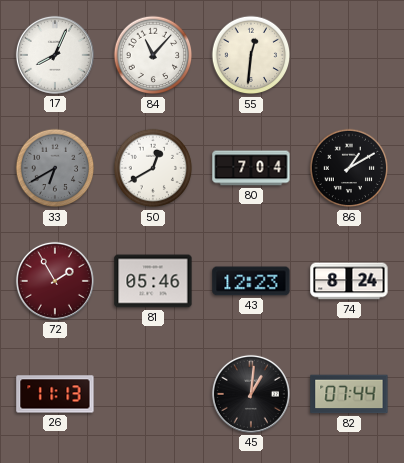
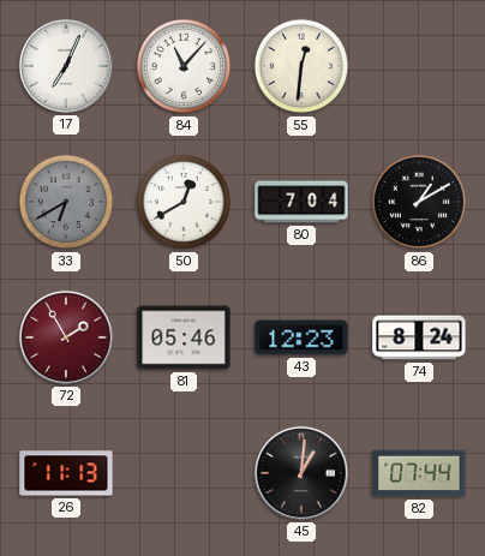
17: 8:04 -> 7:04
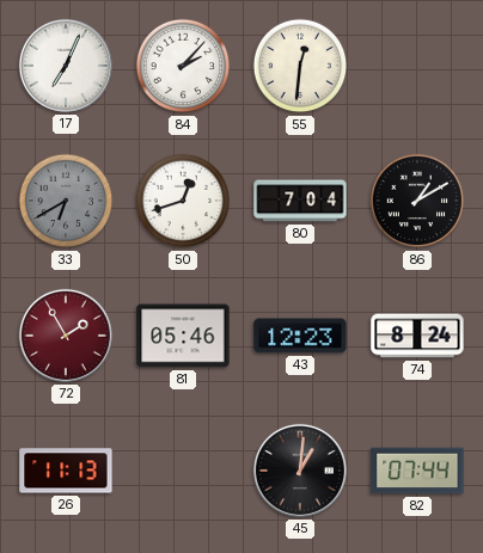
84: 11:07 -> 2:07
50: 12:40 -> 12:42
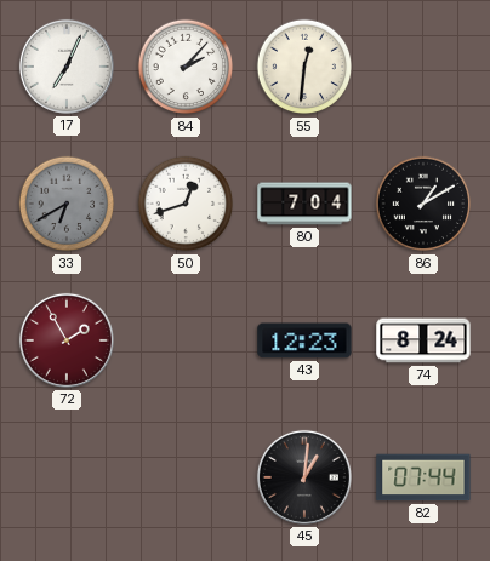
81: 05:46 -> none
26: 11:13 -> none
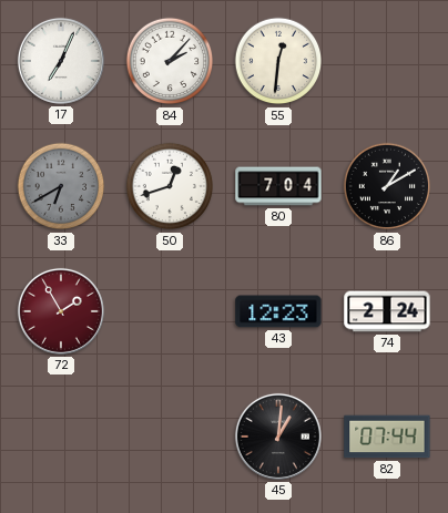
74: 8:24 -> 2:24
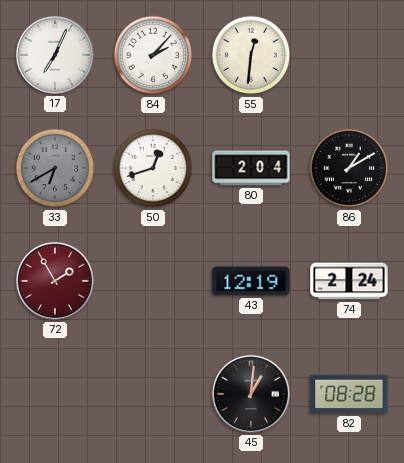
80: 7:04 -> 2:04
43: 12:23 -> 12:19
82: 07:44 -> 08:28
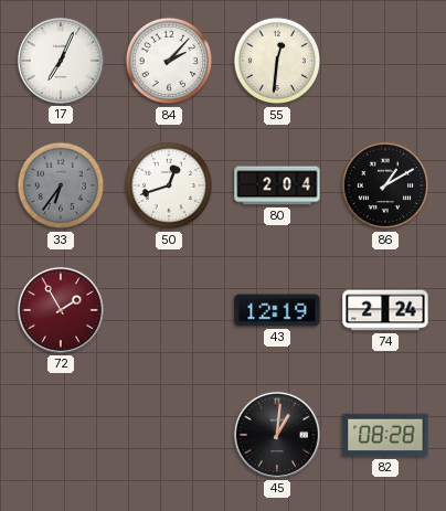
33: 6:40 -> 6:36
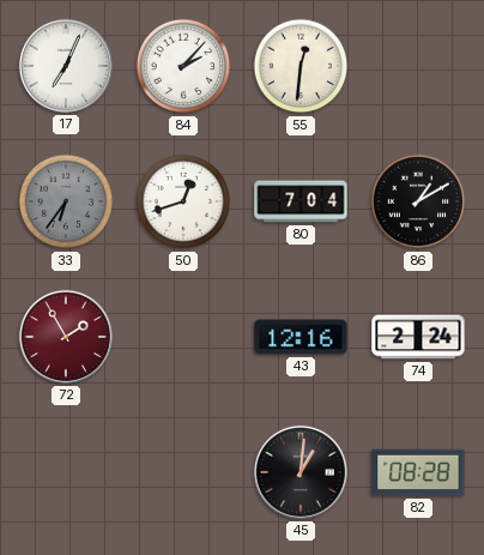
80: 2:04 -> 7:04
43: 12:19 -> 12:16
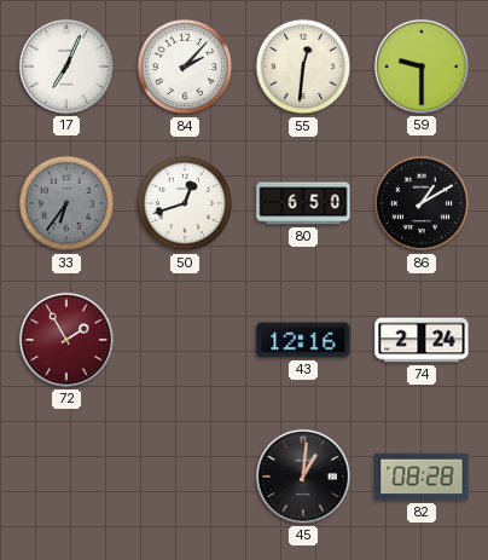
59: none -> 9:30
80: 7:04 -> 6:50
